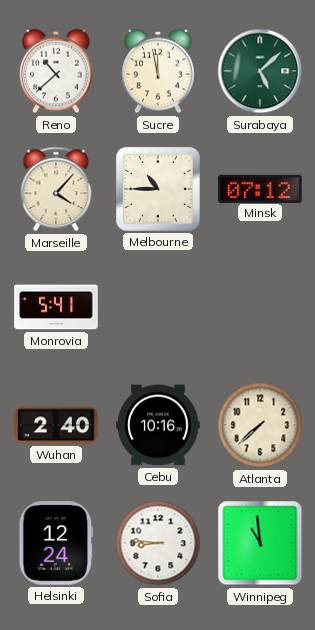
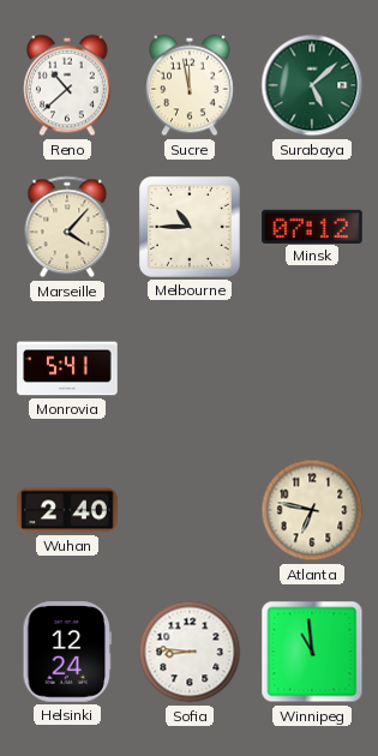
Cebu: 10:16 -> none
Atlanta: 7:38 -> 6:47
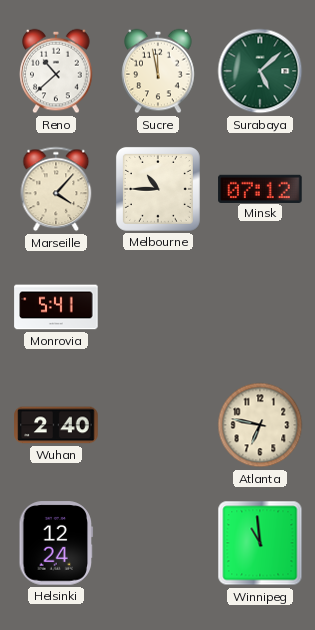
Sofia: 8:46 -> none
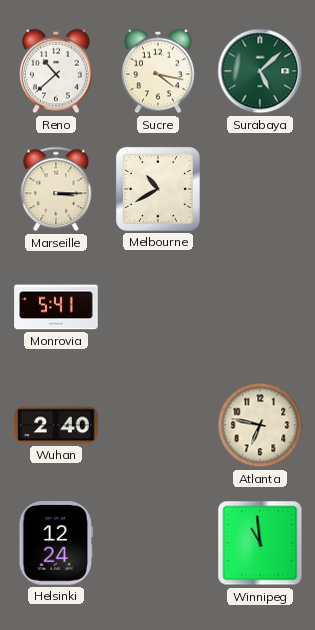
Sucre: 11:58 -> 4:17
Marseille: 4:07 -> 3:15
Melbourne: 10:45 -> 10:40
Minsk: 07:12 -> none
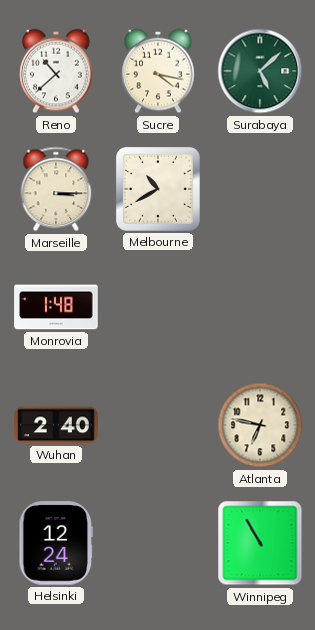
Monrovia: 5:41 -> 1:48
Winnipeg: 10:59 -> 10:55
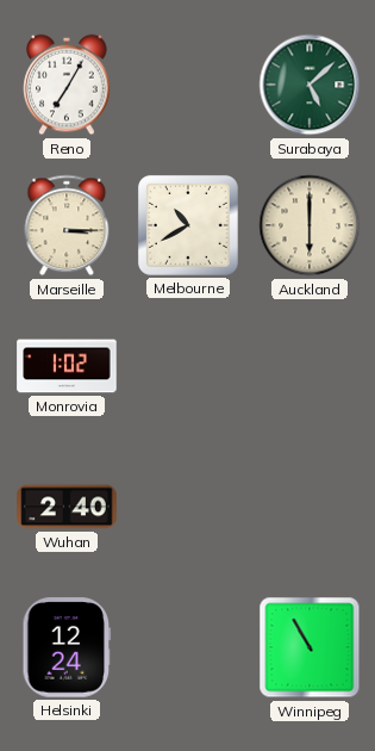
Reno: 10:38 -> 7:05
Sucre: 4:17 -> none
Auckland: none -> 6:00
Monrovia: 1:48 -> 1:02
Atlanta: 6:47 -> none
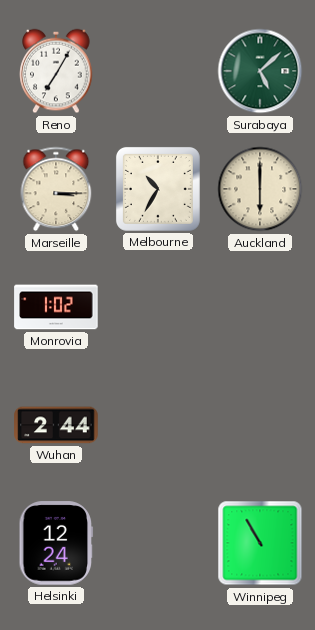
Melbourne: 10:40 -> 10:35
Wuhan: 2:40 -> 2:44
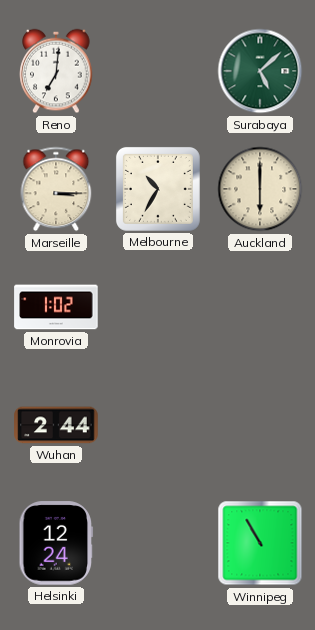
Reno: 7:05 -> 7:01
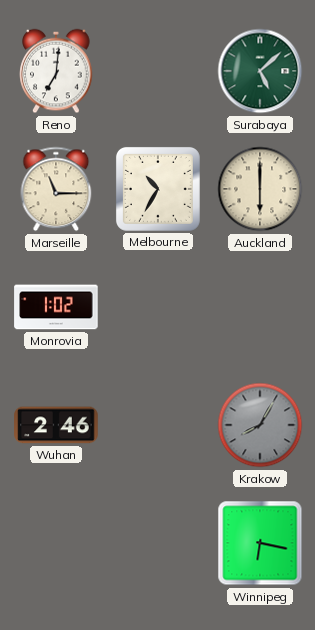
Marseille: 3:15 -> 11:15
Wuhan: 2:44 -> 2:46
Krakow: none -> 8:05
Helsinki: 12:24 -> none
Winnipeg: 10:55 -> 6:17
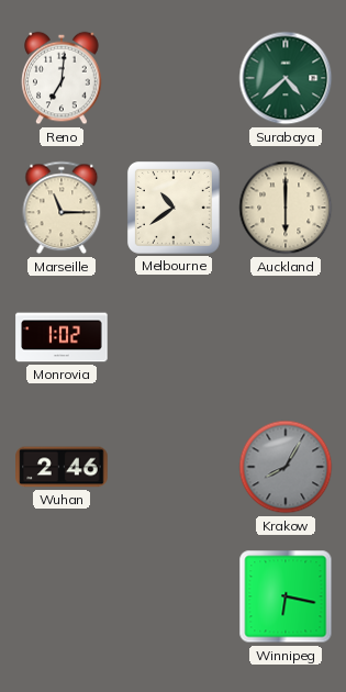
Surabaya: 5:08 -> 4:38
Melbourne: 10:35 -> 10:39
